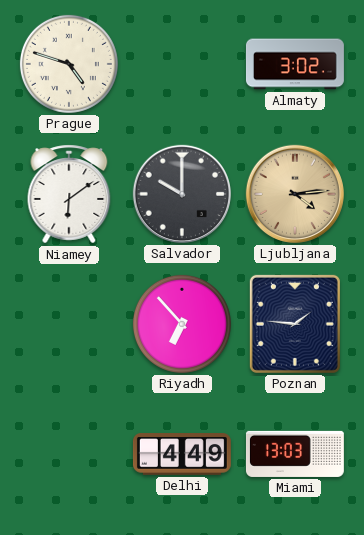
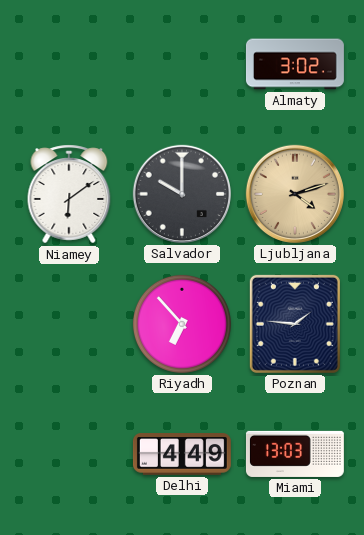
Prague: 4:48 -> none
Ljubljana: 4:14 -> 4:12
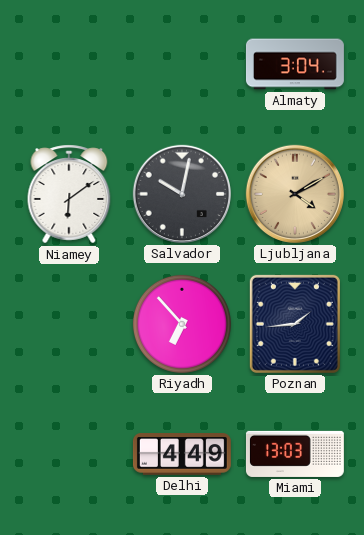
Almaty: 3:02 -> 3:04
Salvador: 10:00 -> 10:02
Ljubljana: 4:12 -> 4:10
Poznan: 1:46 -> 1:44
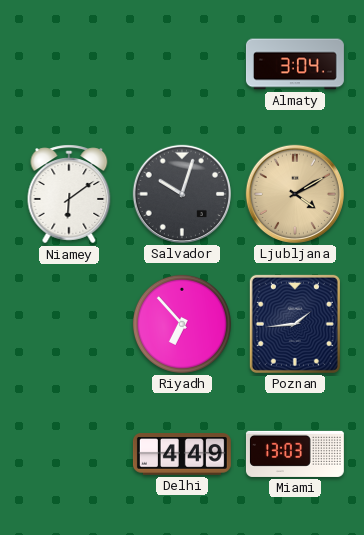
Salvador: 10:02 -> 10:03
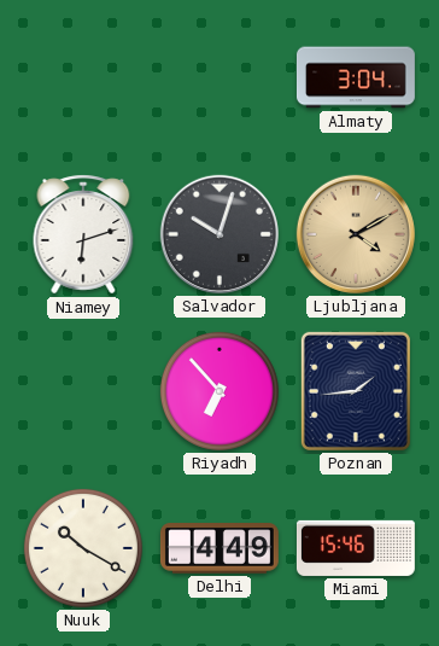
Niamey: 6:09 -> 6:12
Nuuk: none -> 10:20
Miami: 13:03 -> 15:46
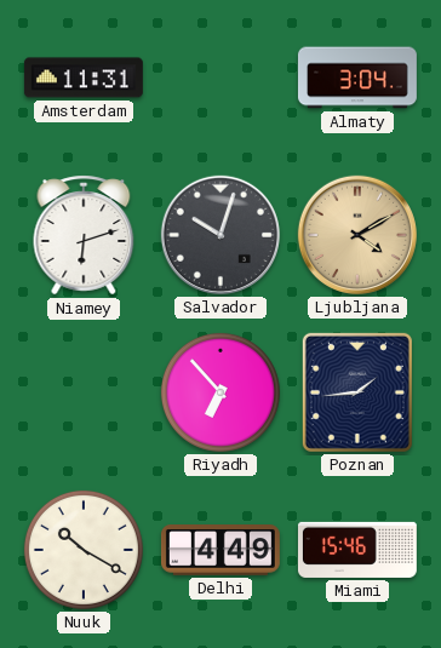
Amsterdam: none -> 11:31
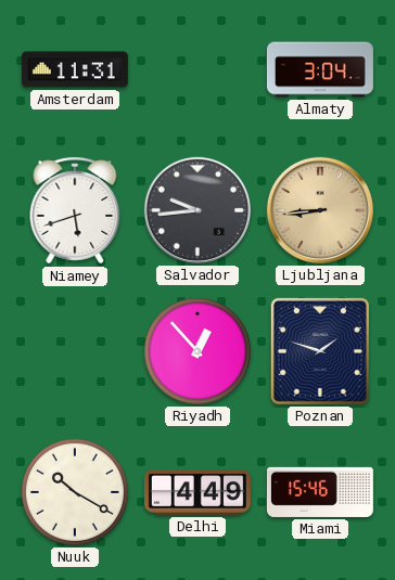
Niamey: 6:12 -> 5:42
Salvador: 10:03 -> 9:44
Ljubljana: 4:10 -> 8:44
Riyadh: 6:53 -> 12:53
Poznan: 1:44 -> 1:48
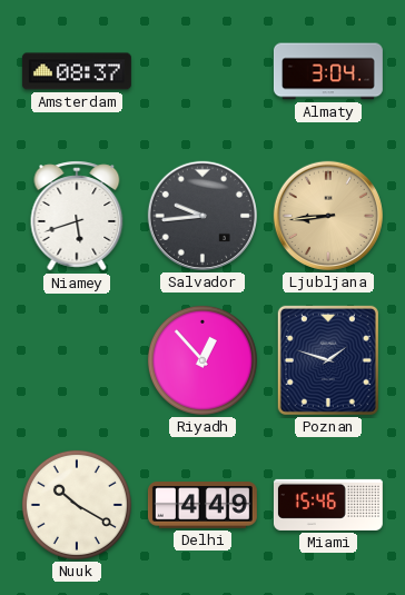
Amsterdam: 11:31 -> 08:37
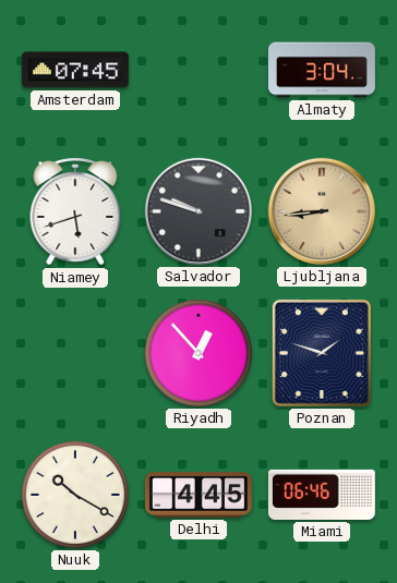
Amsterdam: 08:37 -> 07:45
Salvador: 9:44 -> 9:48
Delhi: 4:49 -> 4:45
Miami: 15:46 -> 06:46
